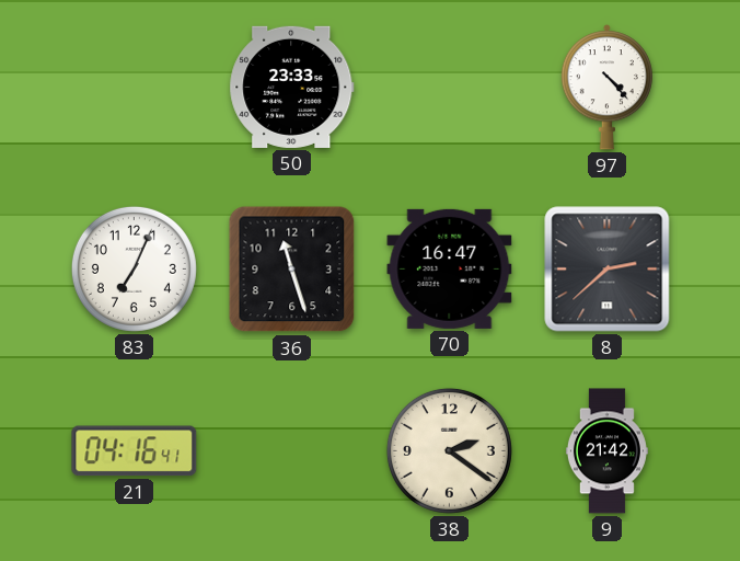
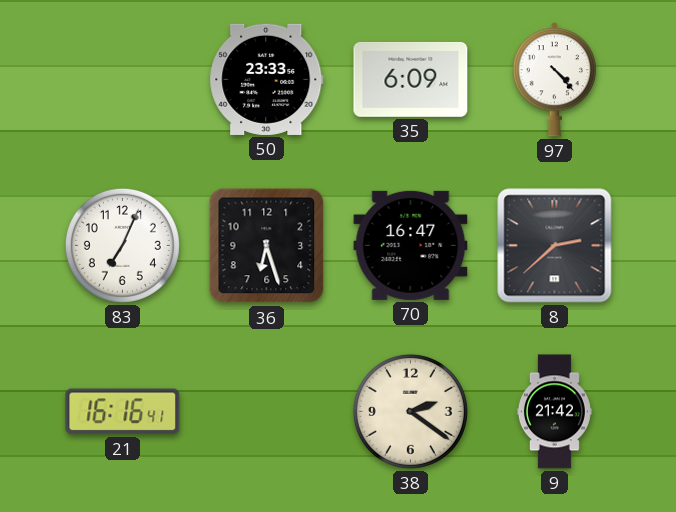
35: none -> 6:09
36: 11:27 -> 6:27
21: 04:16 -> 16:16
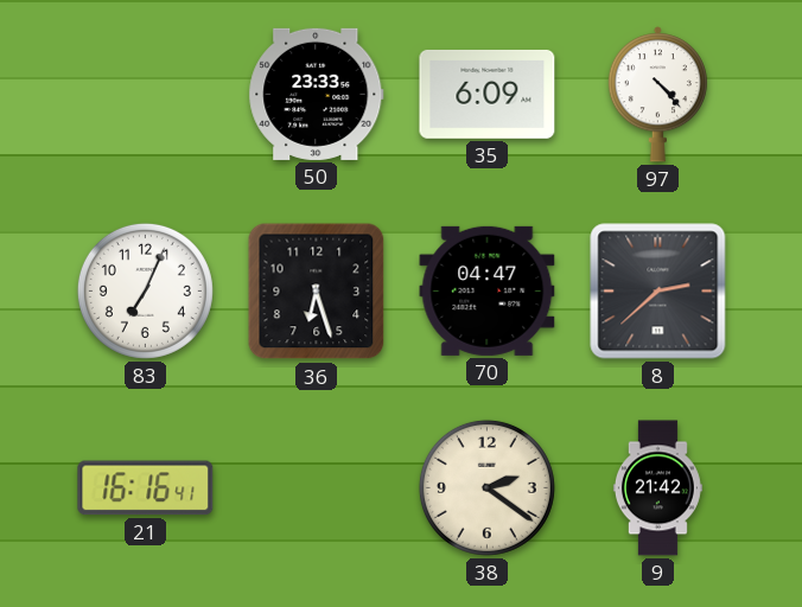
70: 16:47 -> 04:47
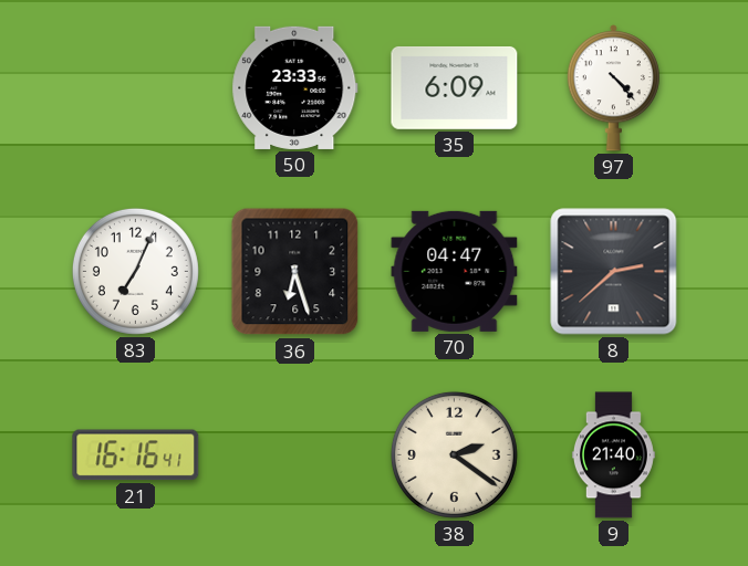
9: 21:42 -> 21:40
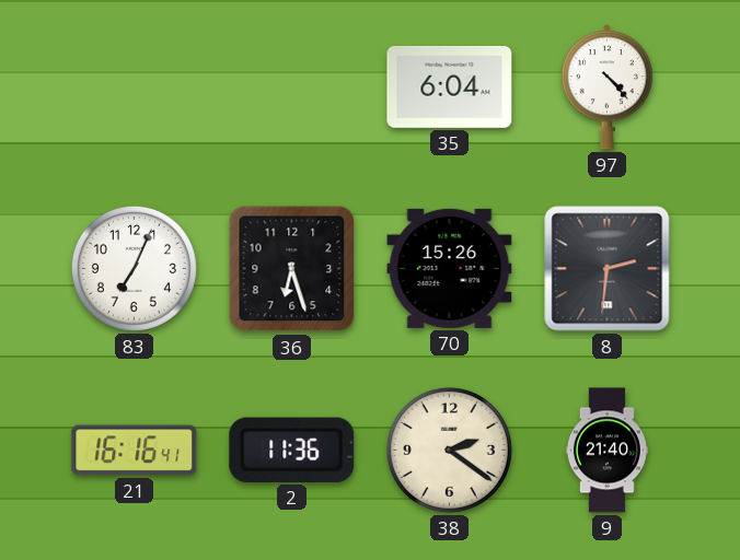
50: 23:33 -> none
35: 6:09 -> 6:04
70: 04:47 -> 15:26
8: 2:38 -> 2:31
2: none -> 11:36
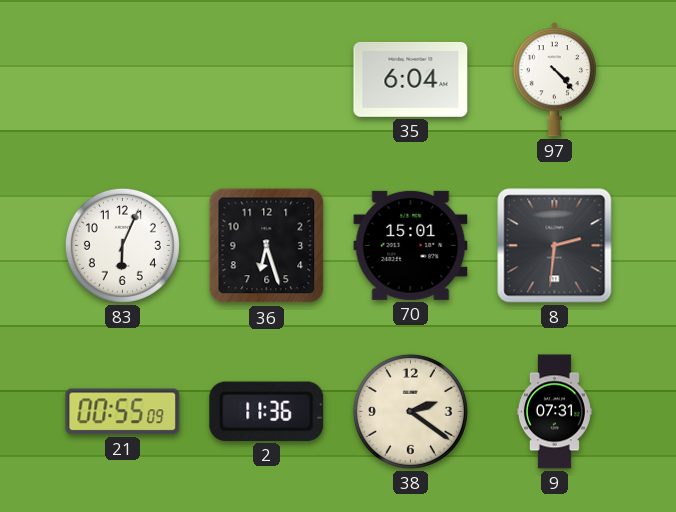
83: 7:04 -> 6:04
70: 15:26 -> 15:01
21: 16:16 -> 00:55
9: 21:40 -> 07:31
